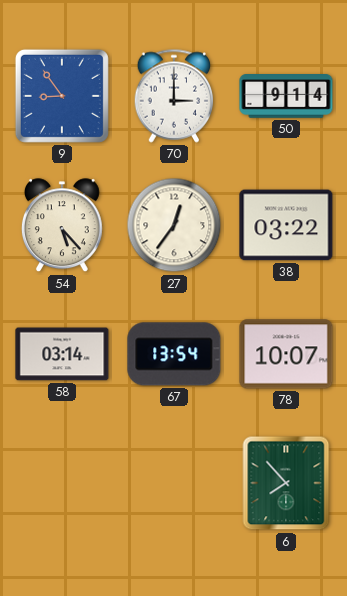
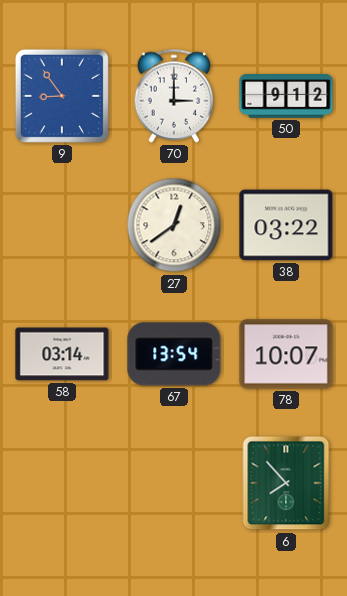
50: 9:14 -> 9:12
54: 5:23 -> none
27: 12:36 -> 12:39
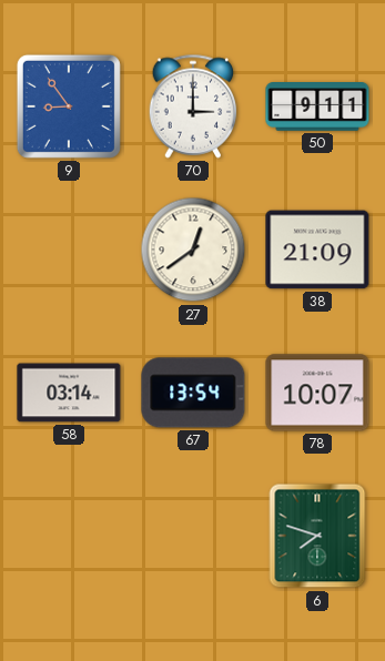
50: 9:12 -> 9:11
38: 03:22 -> 21:09
6: 7:53 -> 7:48
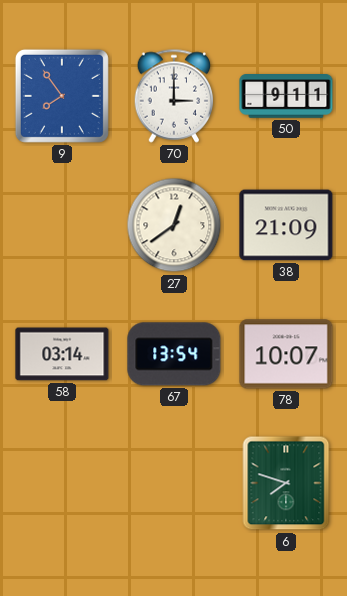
9: 8:54 -> 7:54
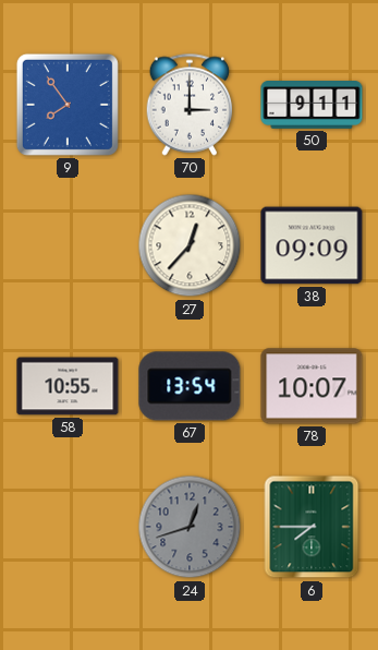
27: 12:39 -> 12:37
38: 21:09 -> 09:09
58: 03:14 -> 10:55
24: none -> 12:42
6: 7:48 -> 7:45
